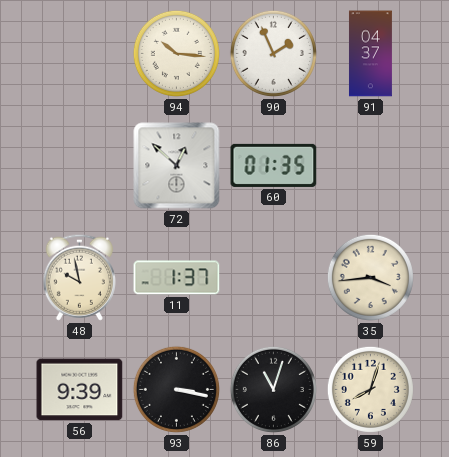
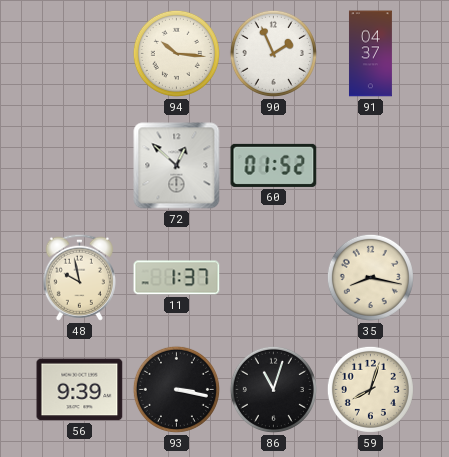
60: 01:35 -> 01:52
35: 3:44 -> 8:17
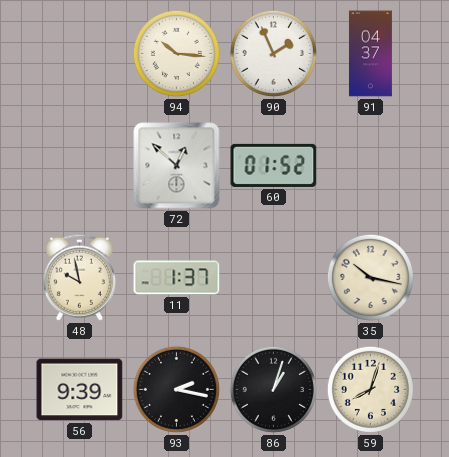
35: 8:17 -> 10:17
93: 3:17 -> 2:17
86: 11:03 -> 1:03
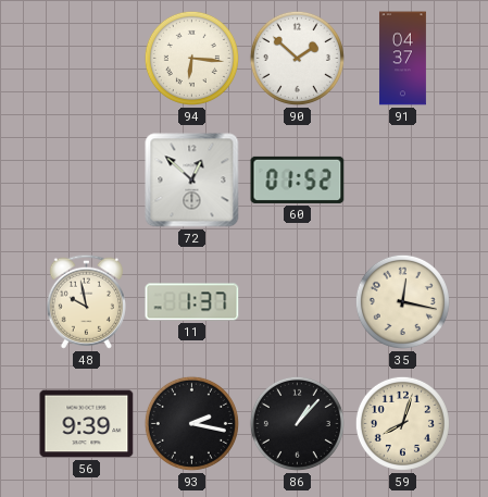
94: 10:16 -> 6:16
90: 1:56 -> 1:52
35: 10:17 -> 12:17
86: 1:03 -> 1:07
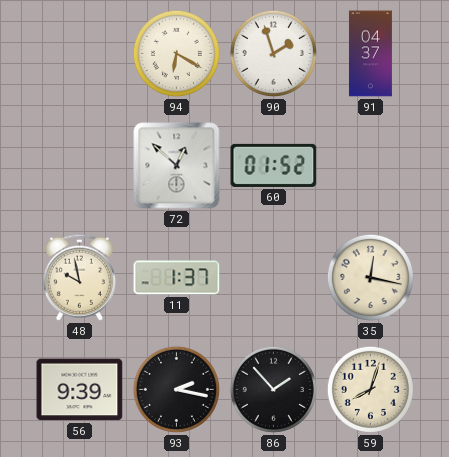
94: 6:16 -> 6:20
90: 1:52 -> 1:57
86: 1:07 -> 1:53
